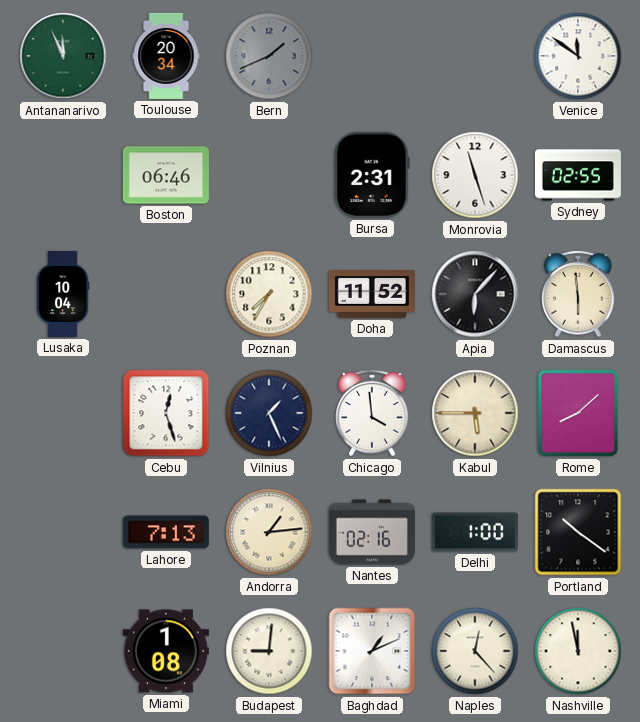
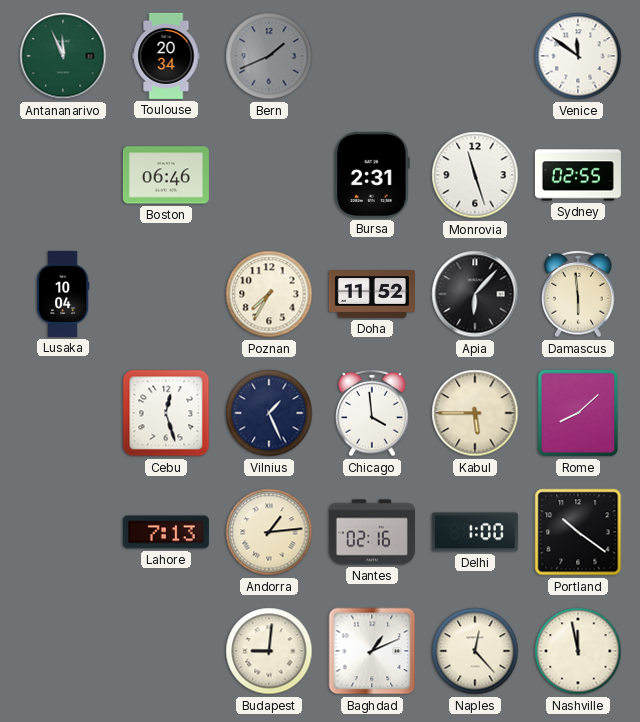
Miami: 1:08 -> none
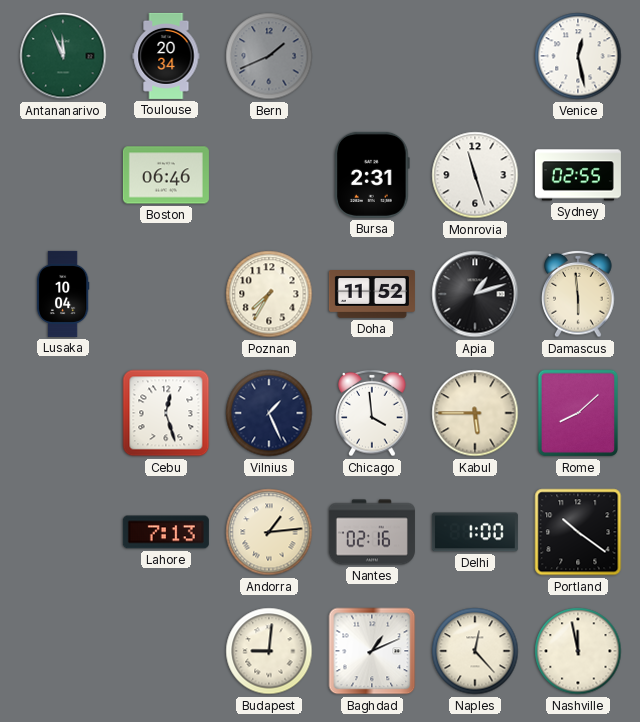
Venice: 11:51 -> 12:28
Apia: 6:07 -> 1:12
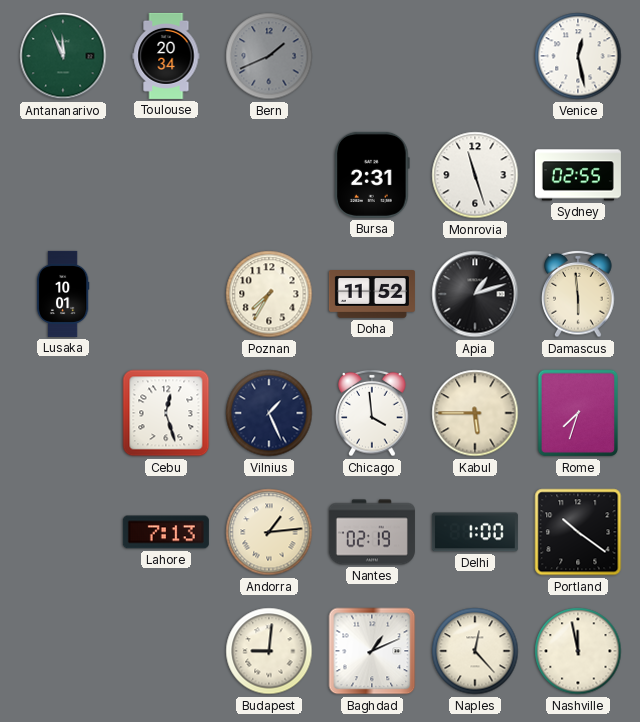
Boston: 06:46 -> none
Lusaka: 10:04 -> 10:01
Rome: 8:08 -> 7:33
Nantes: 02:16 -> 02:19
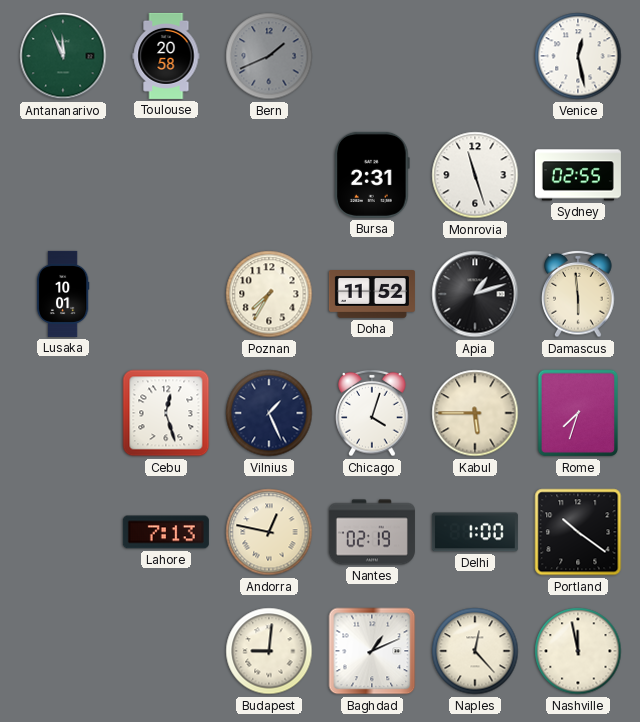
Toulouse: 20:34 -> 20:58
Chicago: 3:59 -> 4:03
Andorra: 1:14 -> 12:47
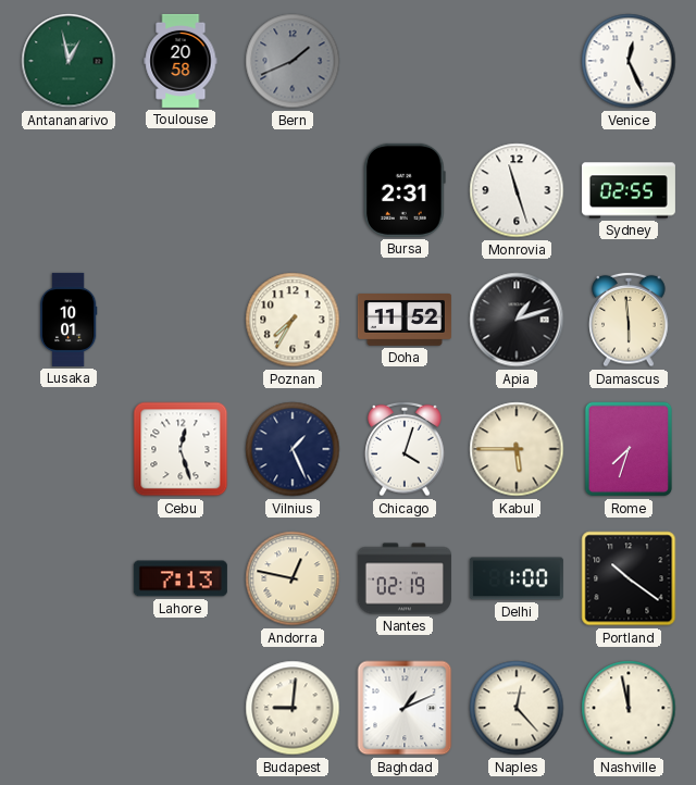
Antananarivo: 11:56 -> 12:58
Venice: 12:28 -> 12:26
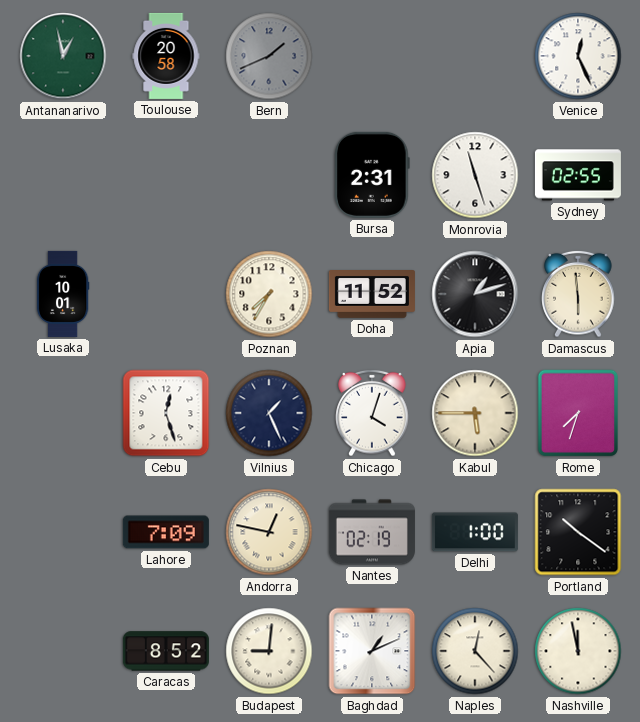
Lahore: 7:13 -> 7:09
Caracas: none -> 8:52
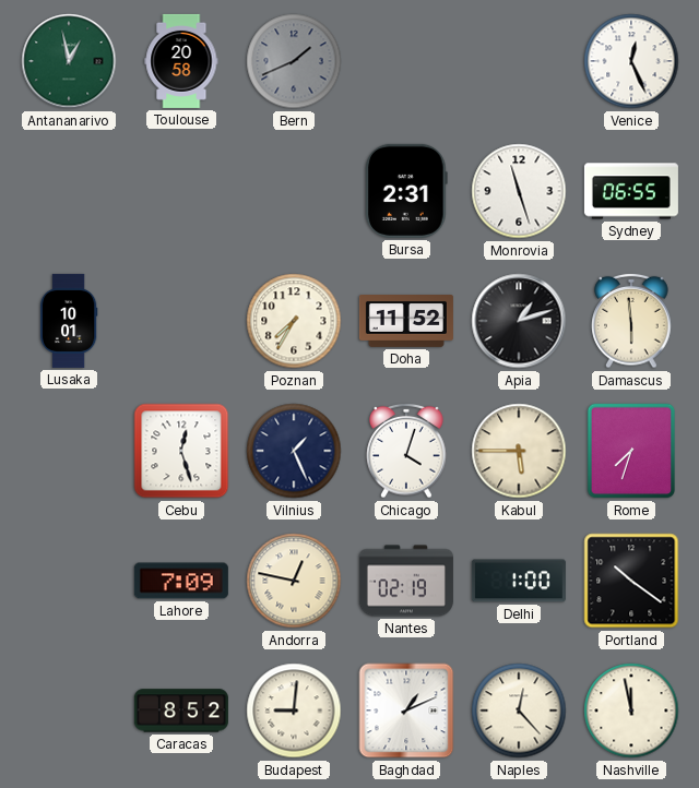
Sydney: 02:55 -> 06:55
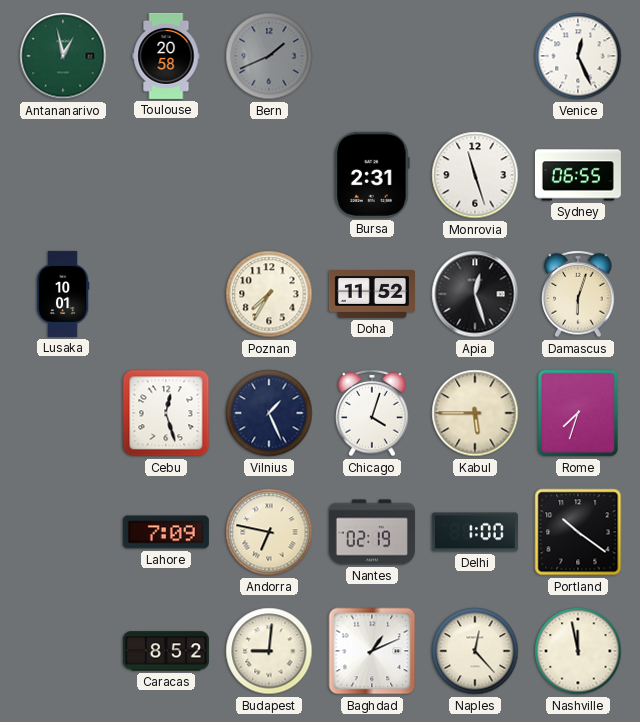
Apia: 1:12 -> 12:27
Damascus: 5:59 -> 6:03
Andorra: 12:47 -> 6:47
